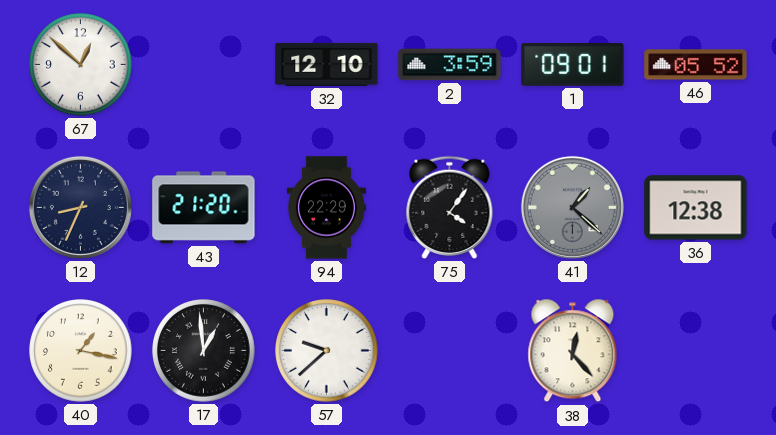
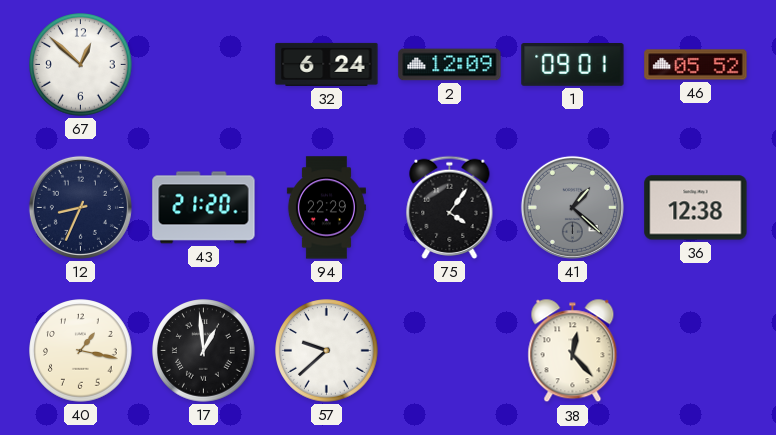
32: 12:10 -> 6:24
2: 3:59 -> 12:09
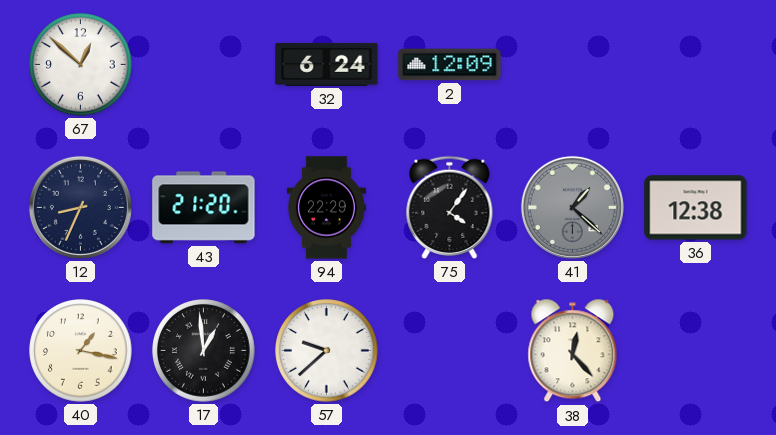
1: 09:01 -> none
46: 05:52 -> none
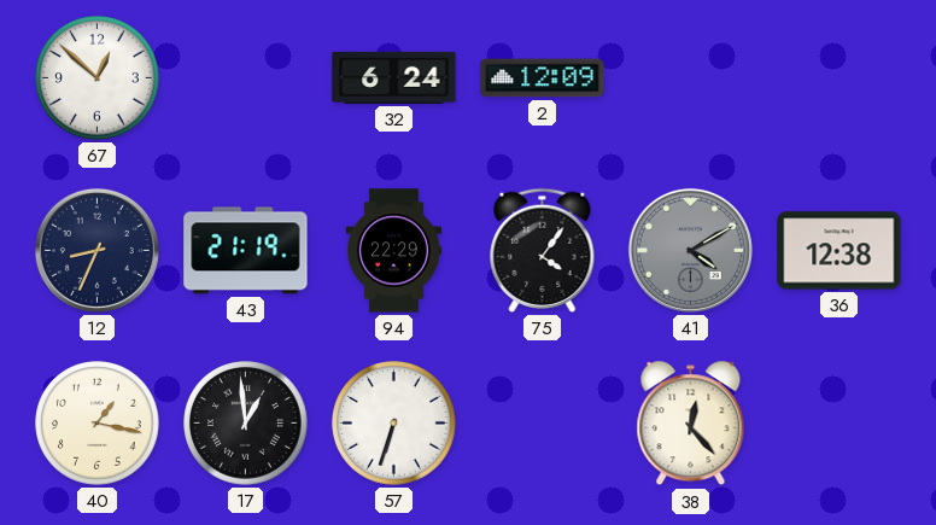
43: 21:20 -> 21:19
41: 1:22 -> 4:10
57: 9:38 -> 6:33
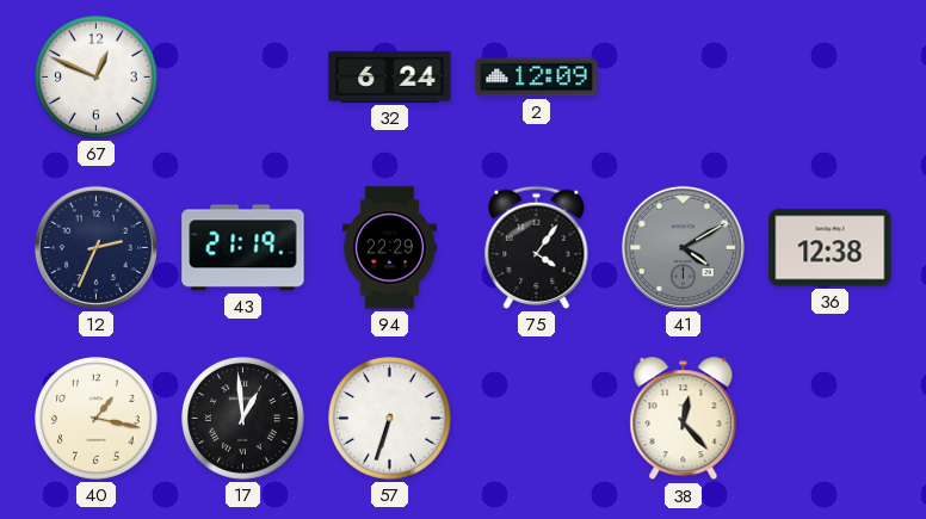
67: 12:52 -> 12:49
12: 8:34 -> 2:34
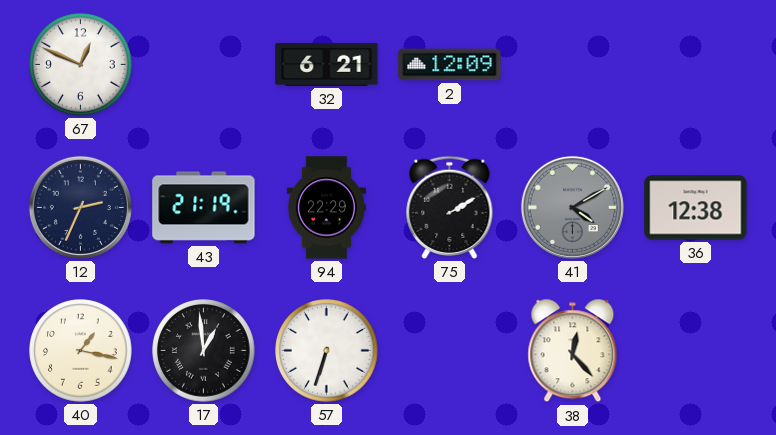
32: 6:24 -> 6:21
75: 4:06 -> 2:10
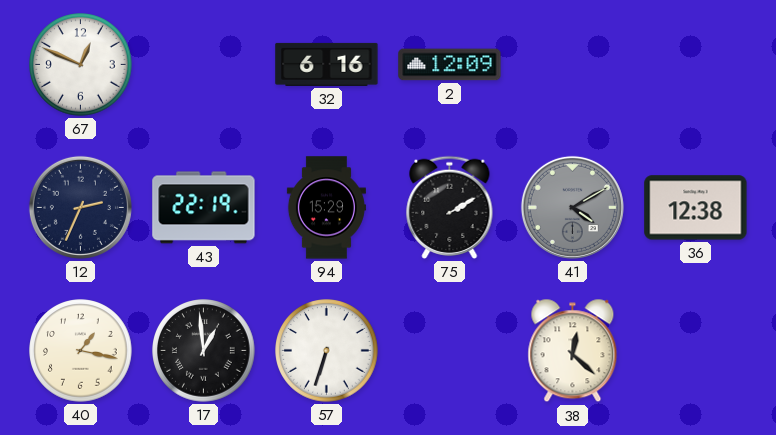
32: 6:21 -> 6:16
43: 21:19 -> 22:19
94: 22:29 -> 15:29
38: 12:23 -> 12:22
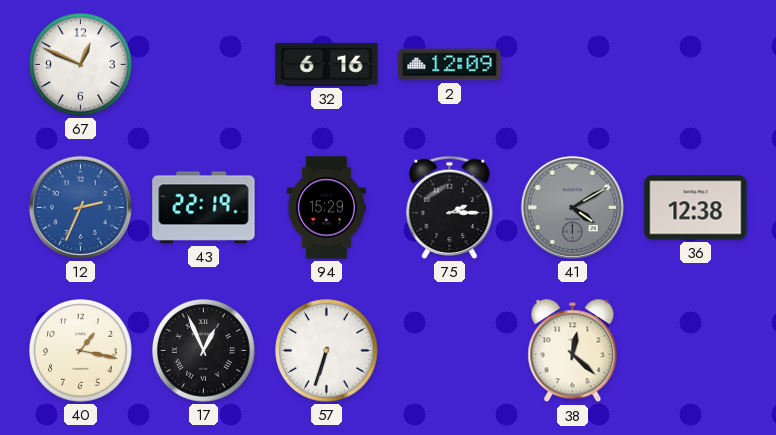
12 dial: navy -> blue
75: 2:10 -> 2:15
17: 12:59 -> 12:56
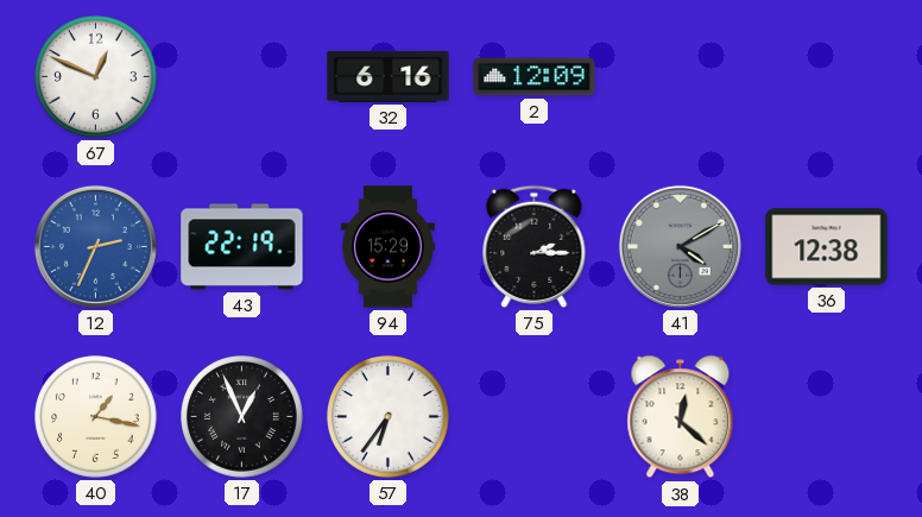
57: 6:33 -> 6:36
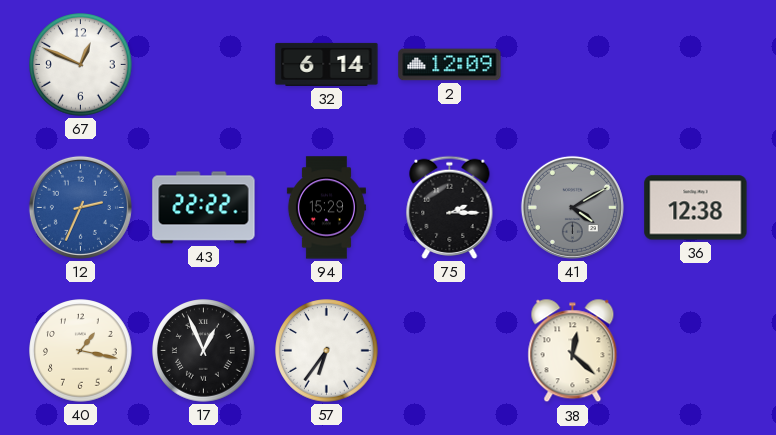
32: 6:16 -> 6:14
43: 22:19 -> 22:22
